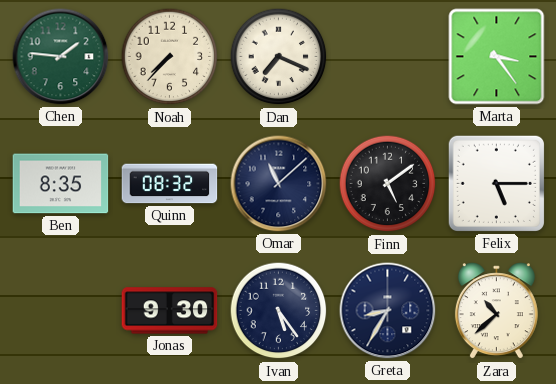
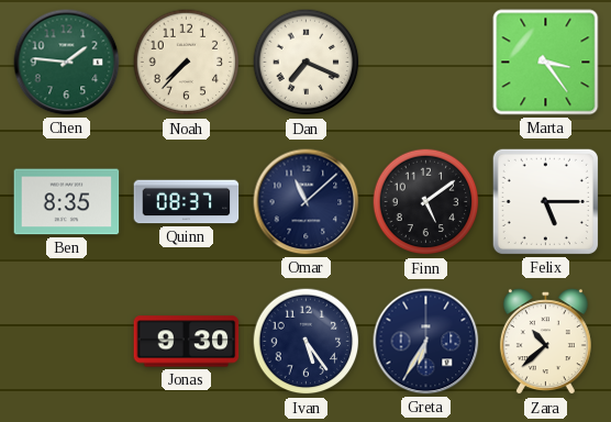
Quinn: 08:32 -> 08:37
Greta: 8:35 -> 6:35
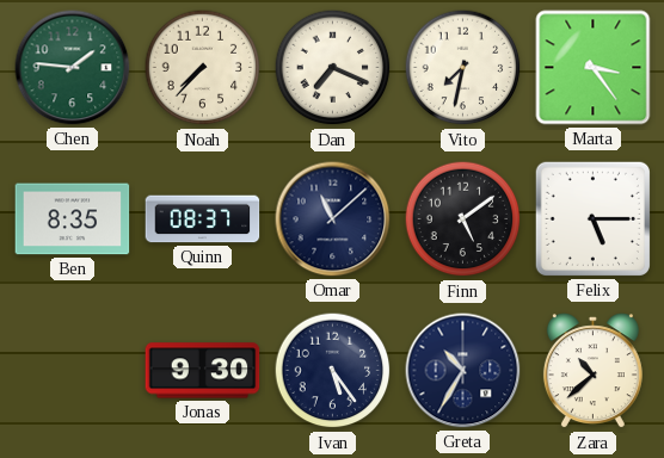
Vito: none -> 7:32
Greta: 6:35 -> 10:35
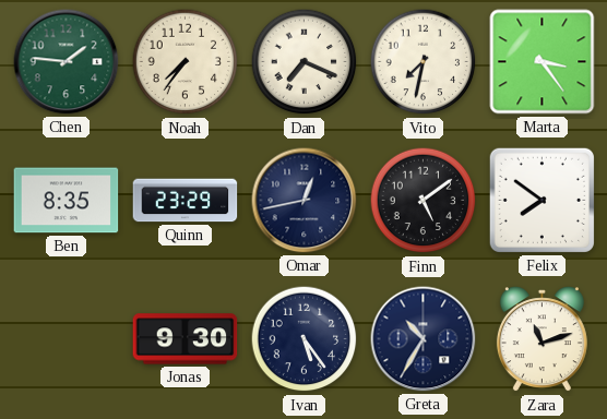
Noah: 7:37 -> 7:36
Quinn: 08:37 -> 23:29
Omar: 11:08 -> 12:43
Felix: 5:15 -> 7:51
Zara: 10:38 -> 11:12
